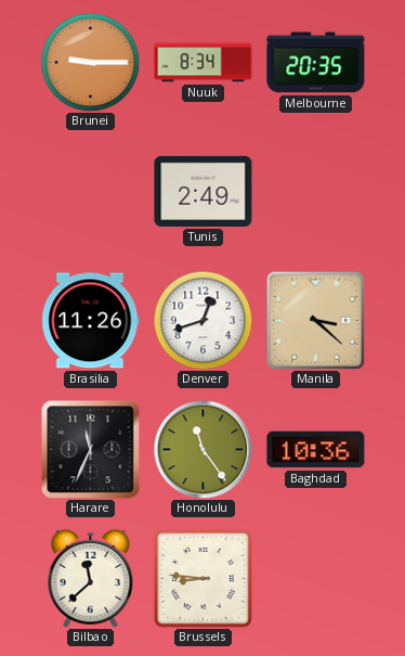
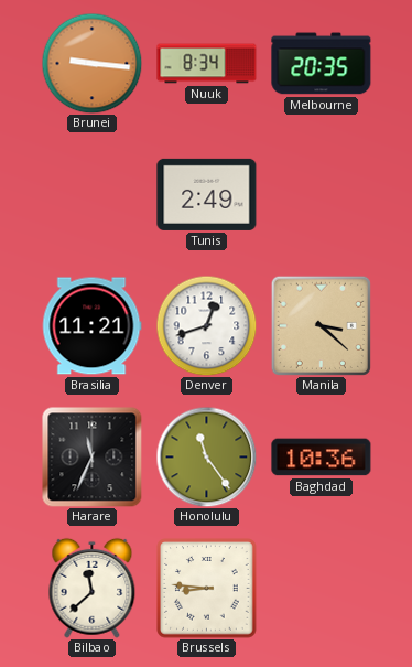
Brunei: 9:15 -> 9:16
Brasilia: 11:26 -> 11:21
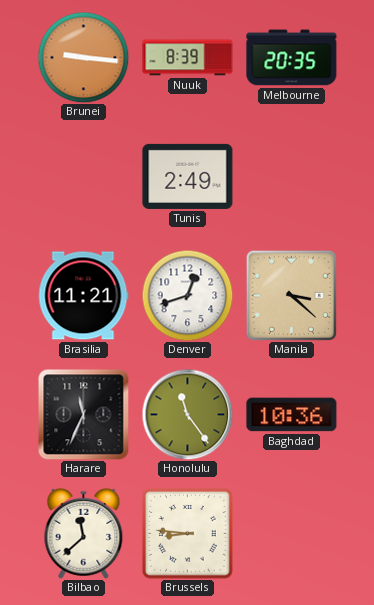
Nuuk: 8:34 -> 8:39
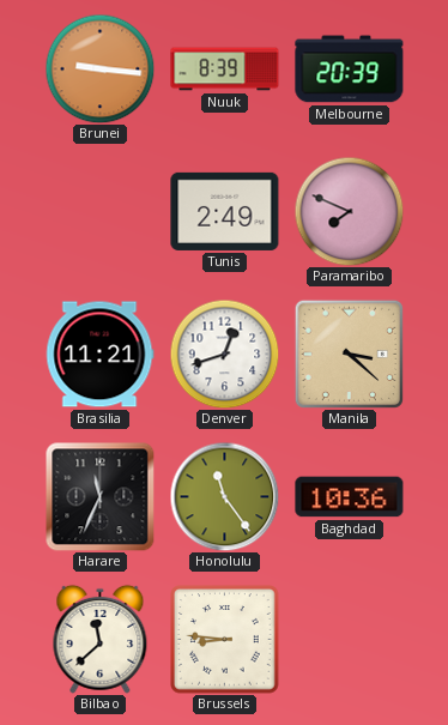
Melbourne: 20:35 -> 20:39
Paramaribo: none -> 7:49
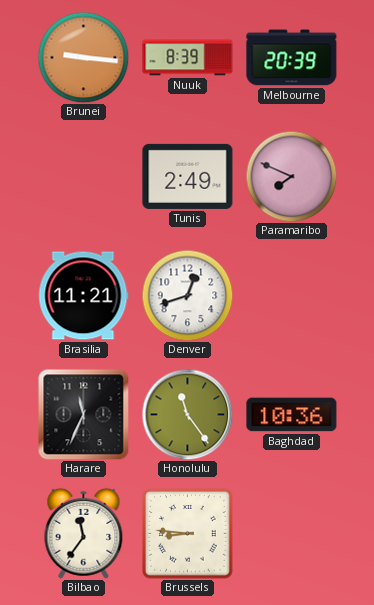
Manila: 3:22 -> none
Bilbao: 11:38 -> 11:36
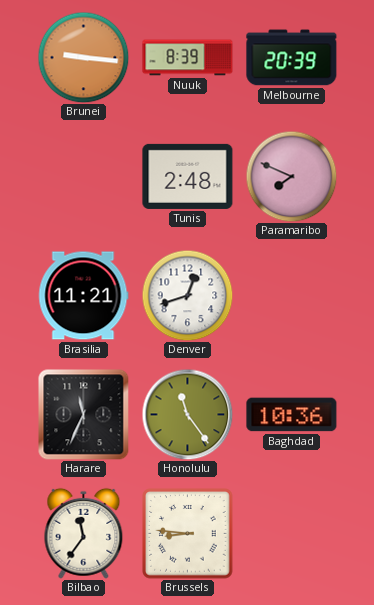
Tunis: 2:49 -> 2:48
